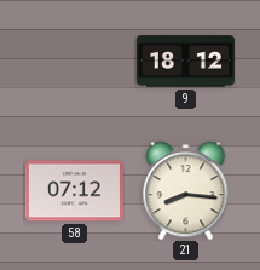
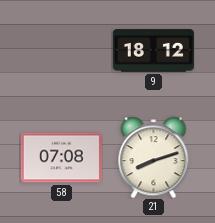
58: 07:12 -> 07:08
21: 8:16 -> 8:12
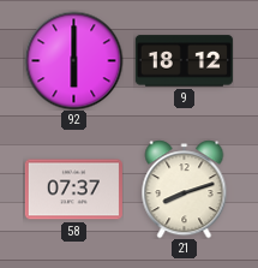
92: none -> 6:00
58: 07:08 -> 07:37
